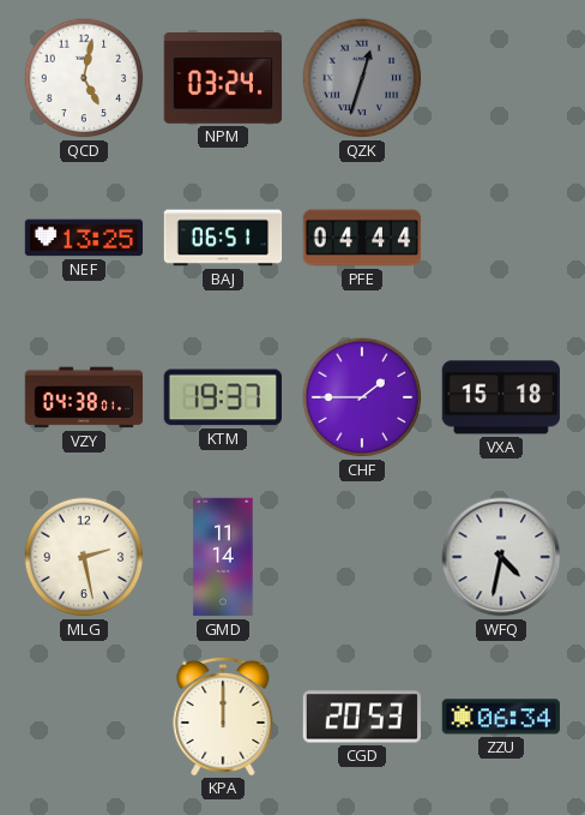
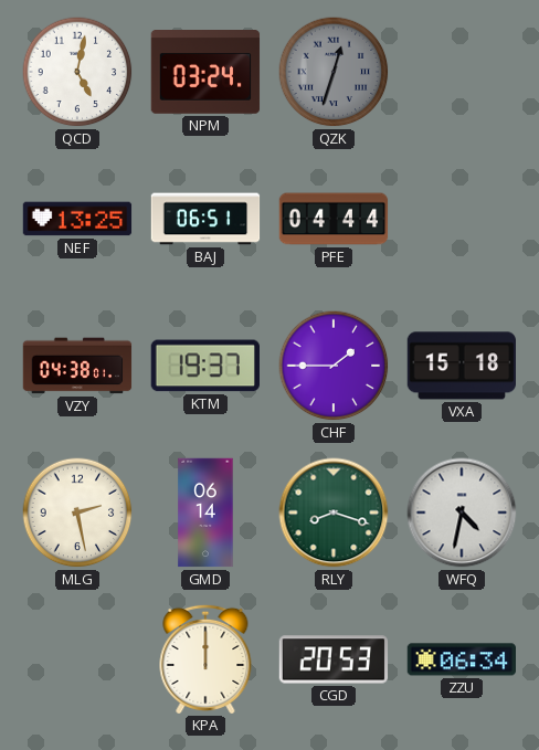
GMD: 11:14 -> 06:14
RLY: none -> 8:18
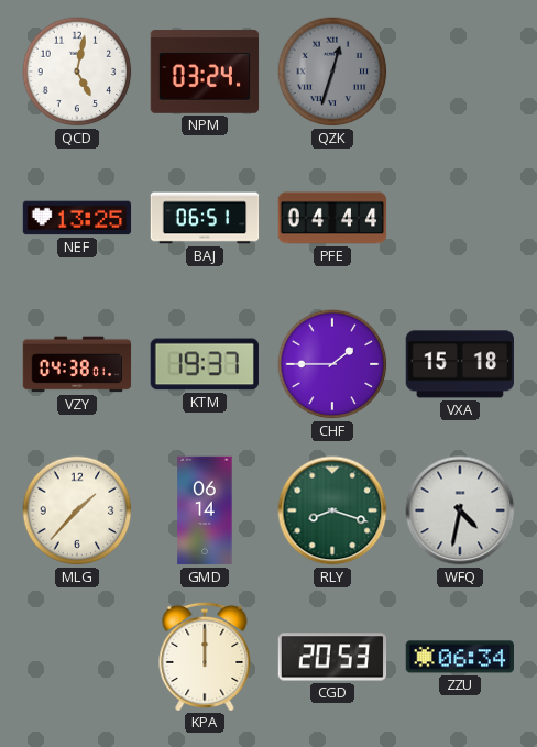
MLG: 2:28 -> 1:37
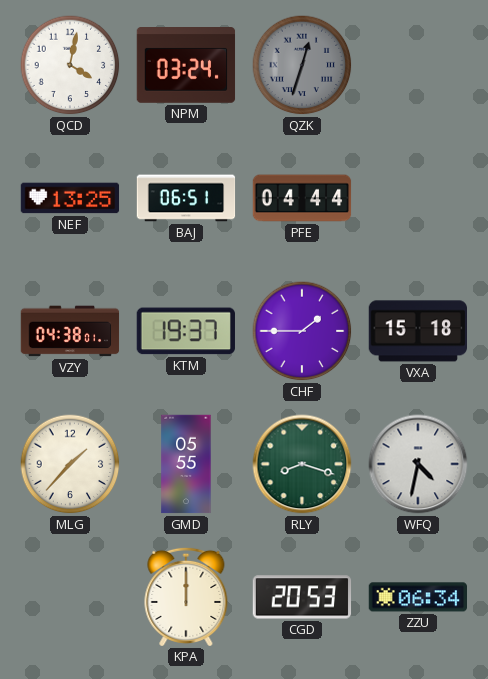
QCD: 5:02 -> 4:02
GMD: 06:14 -> 05:55
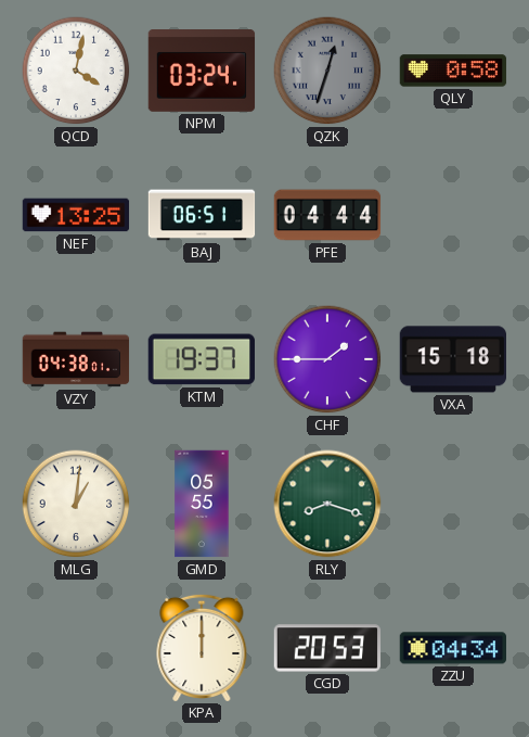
QLY: none -> 0:58
MLG: 1:37 -> 1:01
WFQ: 4:32 -> none
ZZU: 06:34 -> 04:34
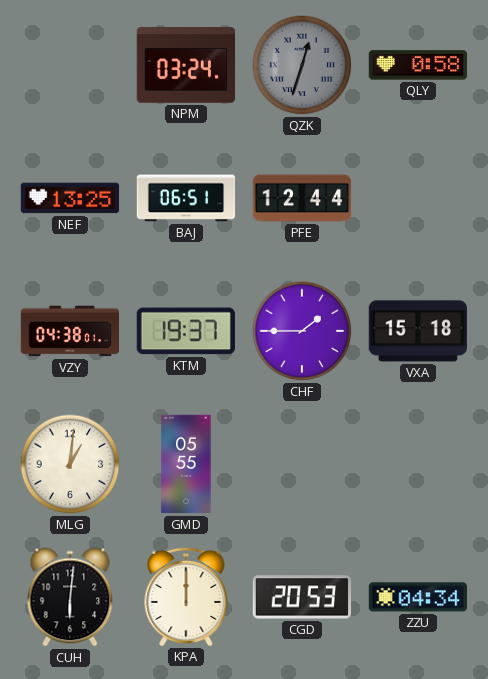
QCD: 4:02 -> none
PFE: 04:44 -> 12:44
RLY: 8:18 -> none
CUH: none -> 6:01
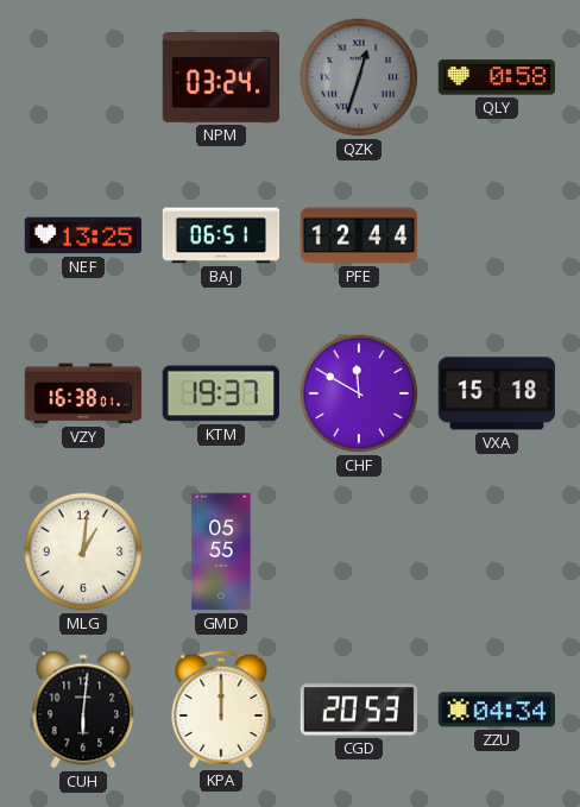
VZY: 04:38 -> 16:38
CHF: 1:45 -> 11:50
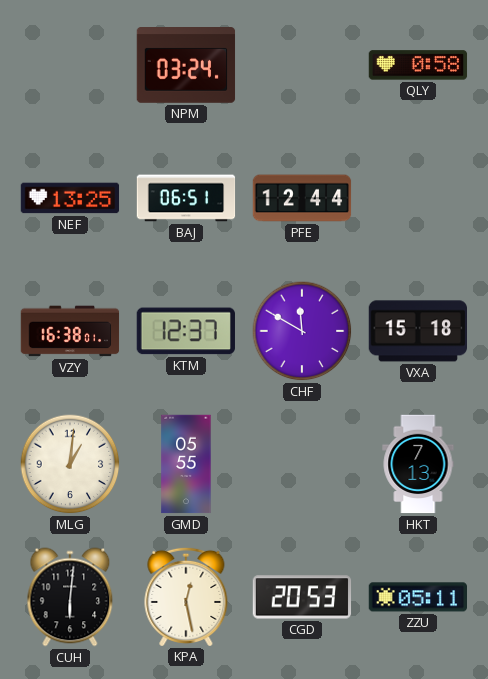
QZK: 12:33 -> none
KTM: 19:37 -> 12:37
HKT: none -> 7:13
KPA: 12:00 -> 12:28
ZZU: 04:34 -> 05:11
